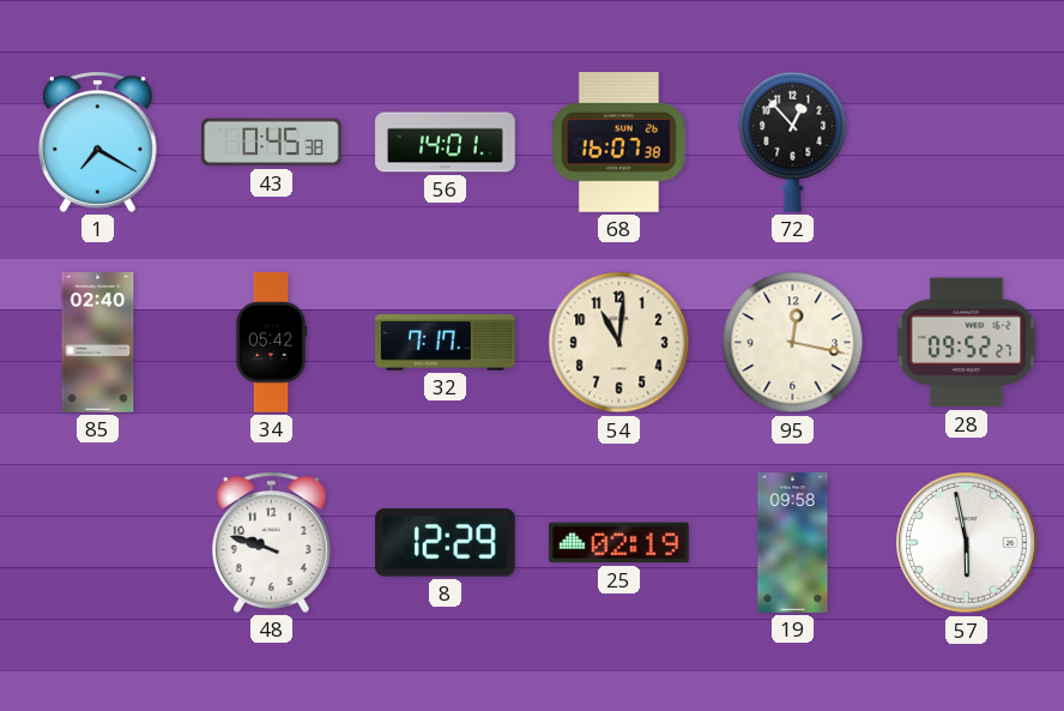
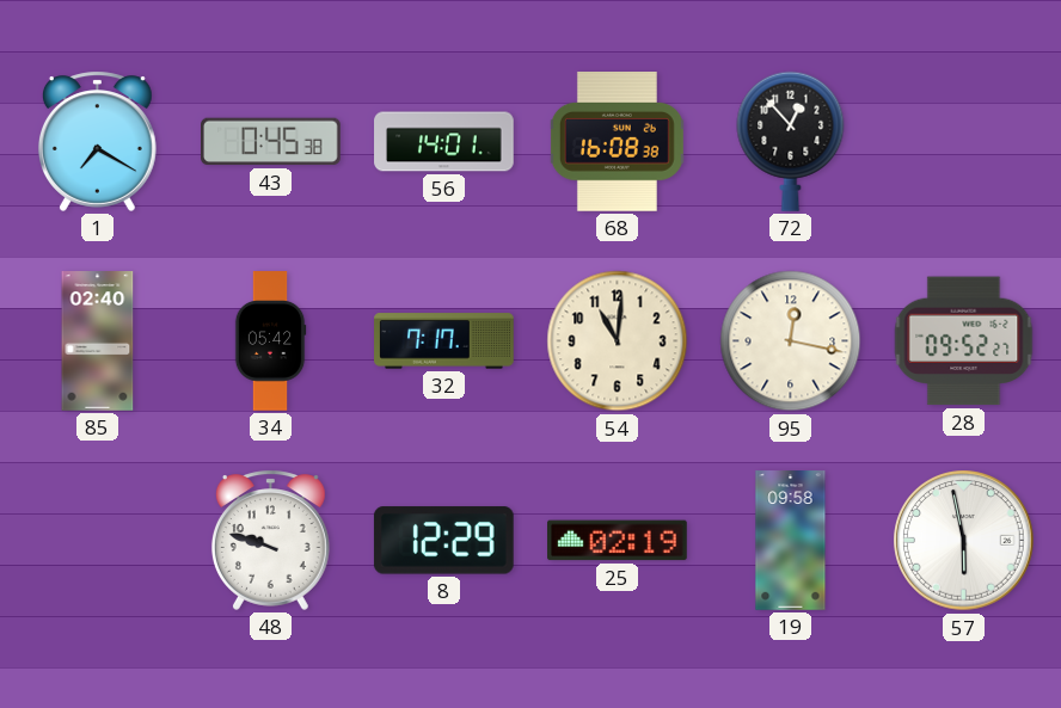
68: 16:07 -> 16:08
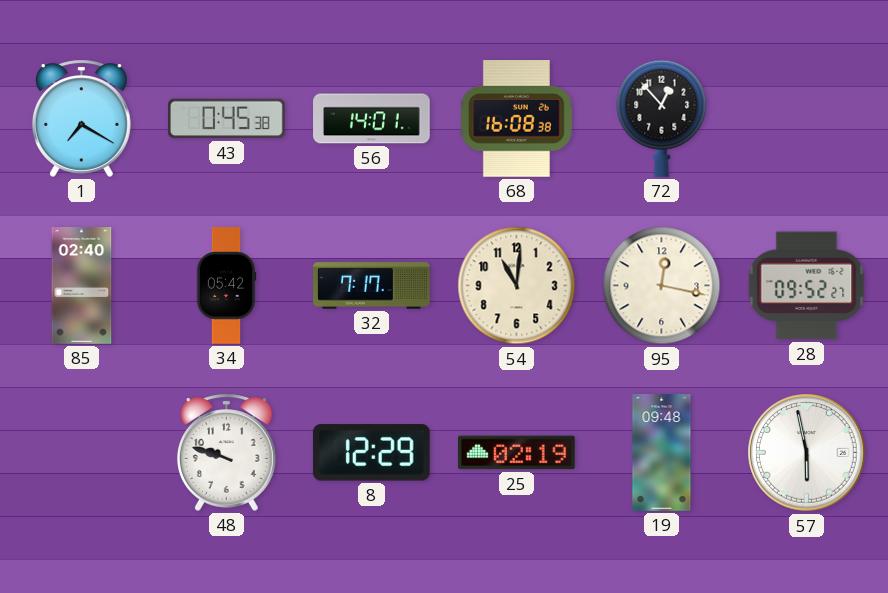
19: 09:58 -> 09:48
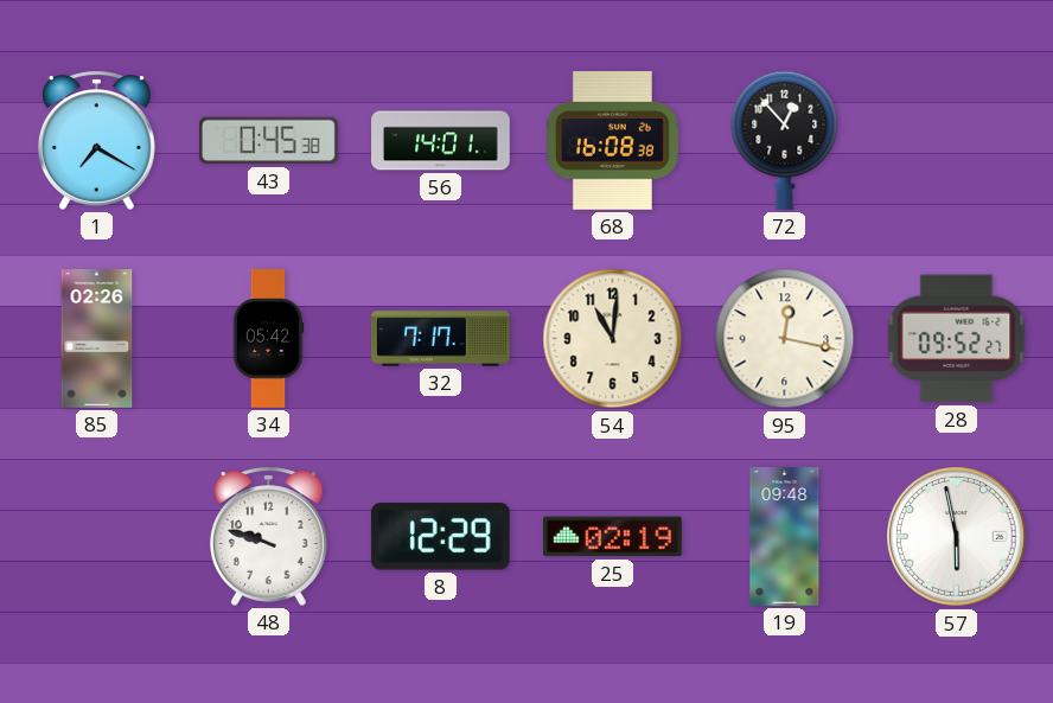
85: 02:40 -> 02:26
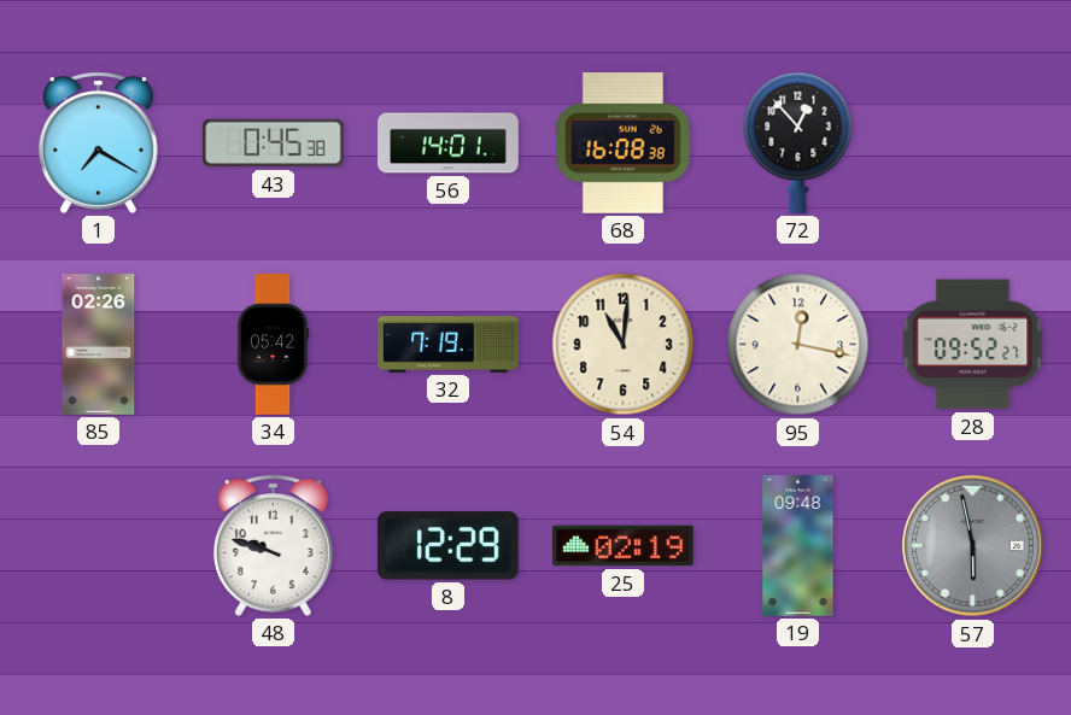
32: 7:17 -> 7:19
57 dial: white -> grey
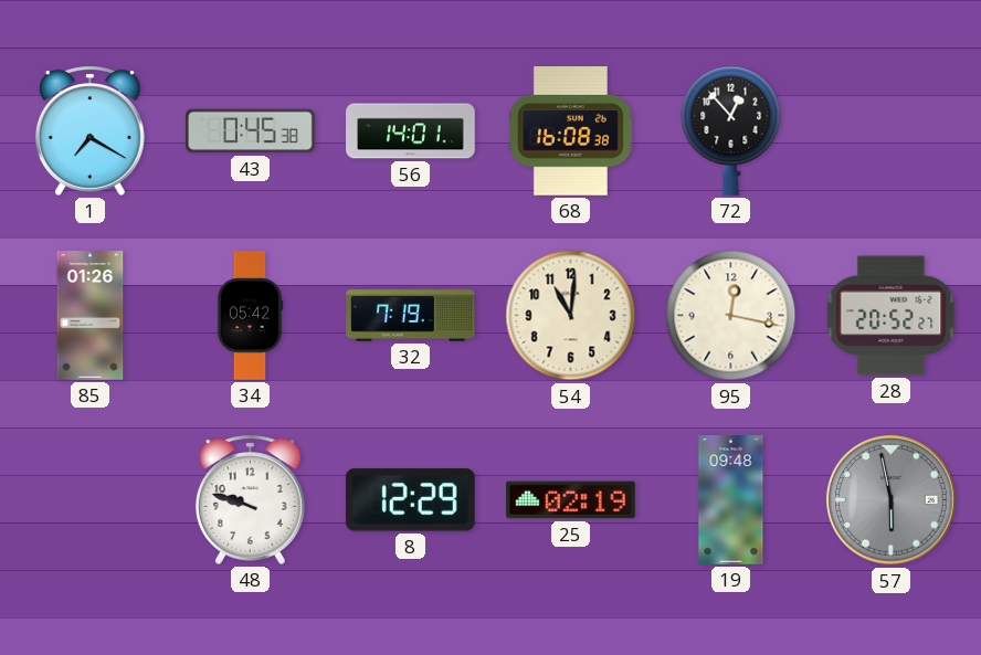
85: 02:26 -> 01:26
28: 09:52 -> 20:52
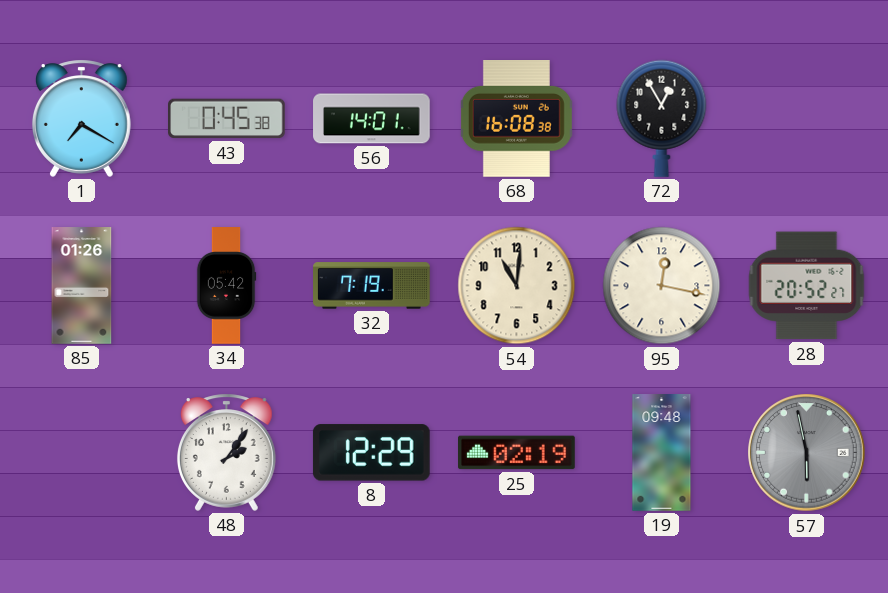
72: 12:53 -> 12:55
48: 9:48 -> 2:06
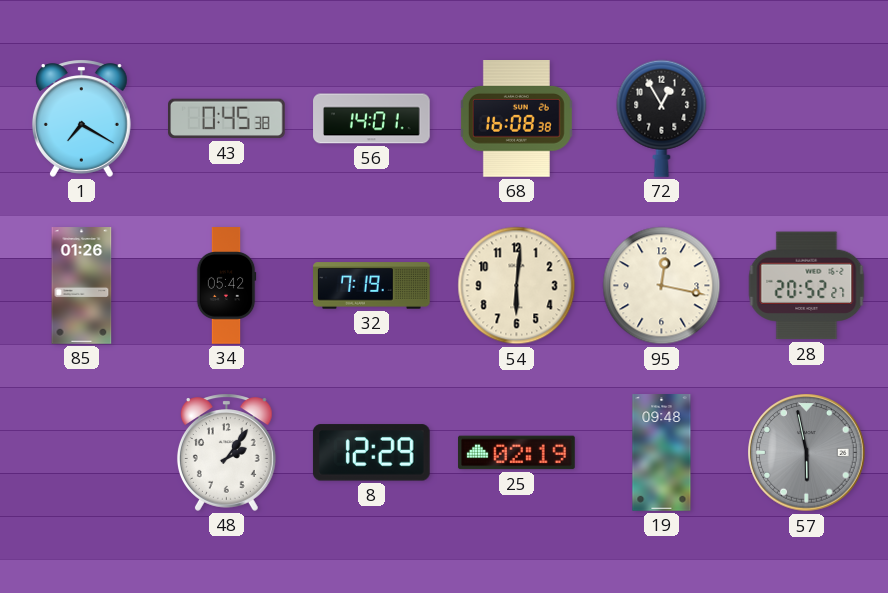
54: 11:01 -> 6:01
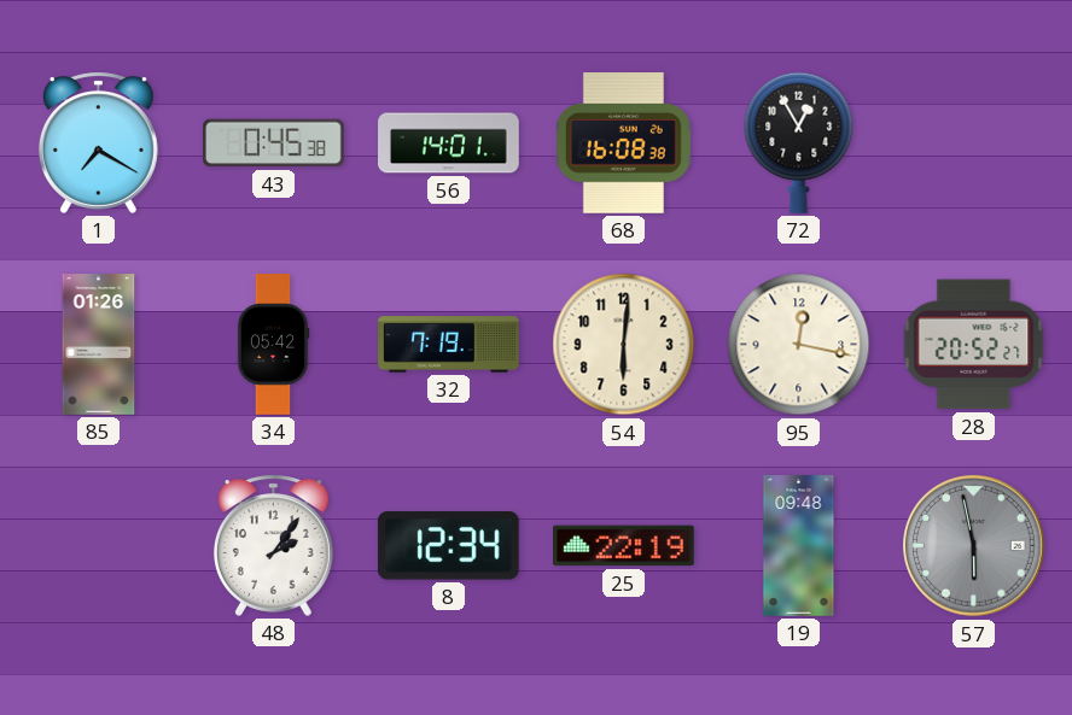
8: 12:29 -> 12:34
25: 02:19 -> 22:19
